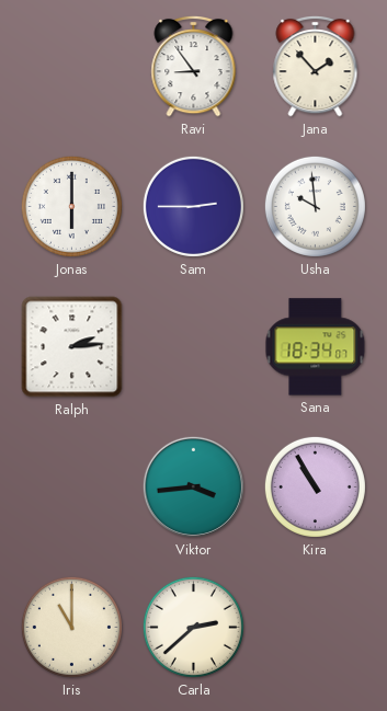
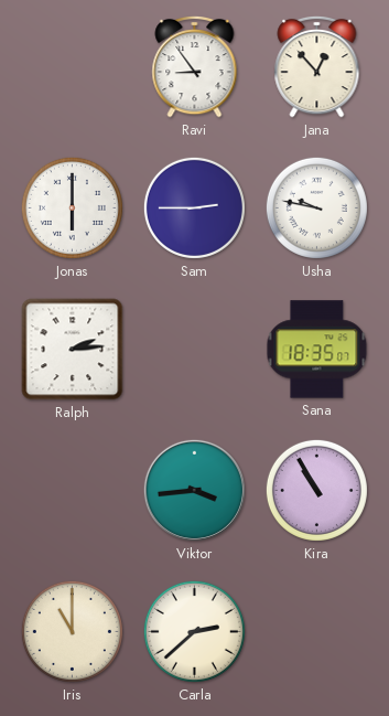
Jana: 1:53 -> 12:53
Usha: 9:59 -> 9:47
Sana: 18:34 -> 18:35
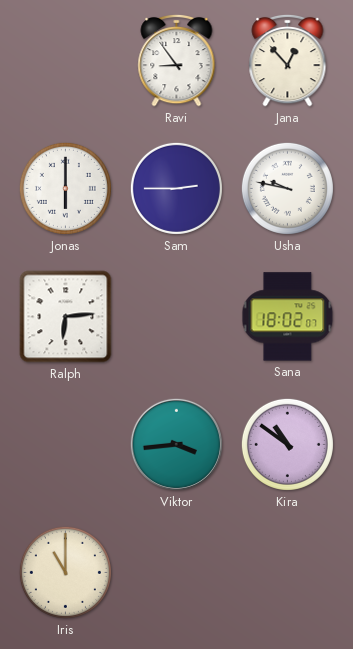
Ralph: 2:14 -> 6:14
Sana: 18:35 -> 18:02
Kira: 10:55 -> 10:51
Carla: 2:38 -> none
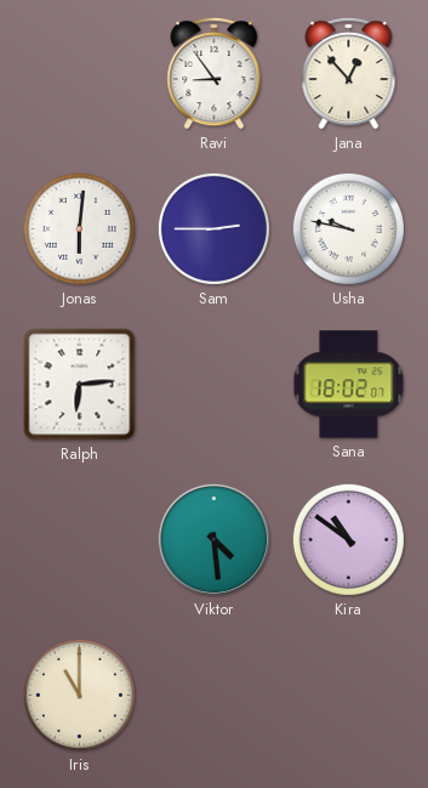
Jonas: 6:00 -> 6:01
Viktor: 3:44 -> 4:29
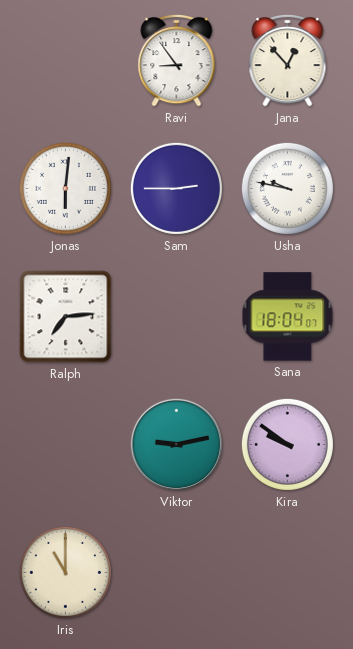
Ralph: 6:14 -> 7:14
Sana: 18:02 -> 18:04
Viktor: 4:29 -> 9:13
Kira: 10:51 -> 9:51
